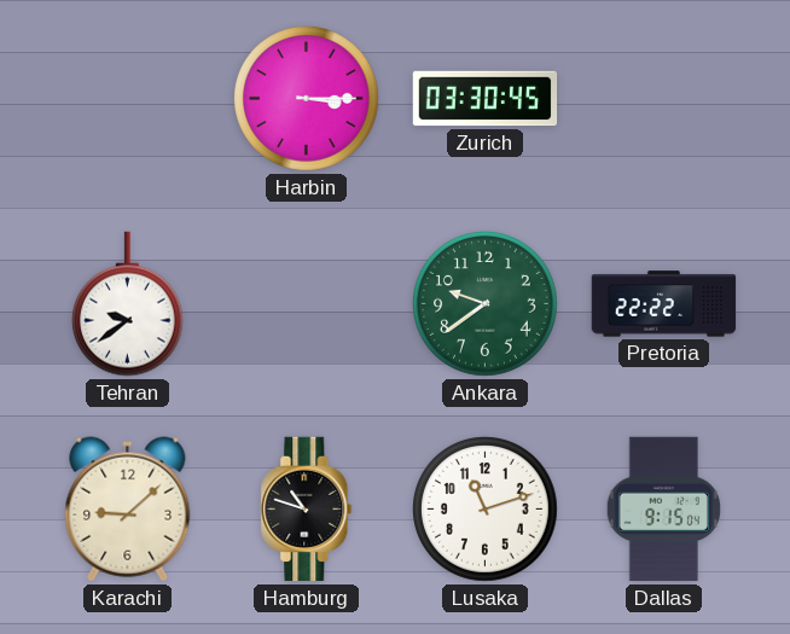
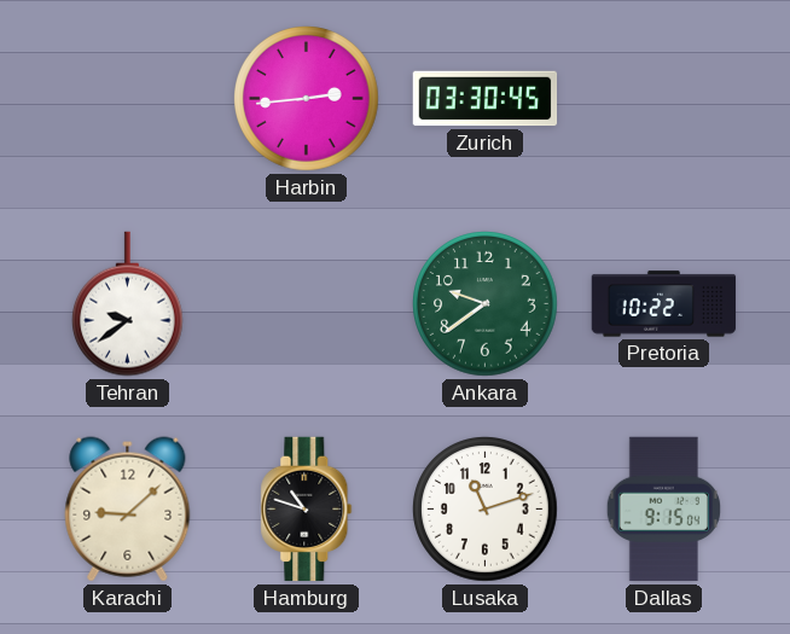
Harbin: 3:15 -> 2:44
Pretoria: 22:22 -> 10:22
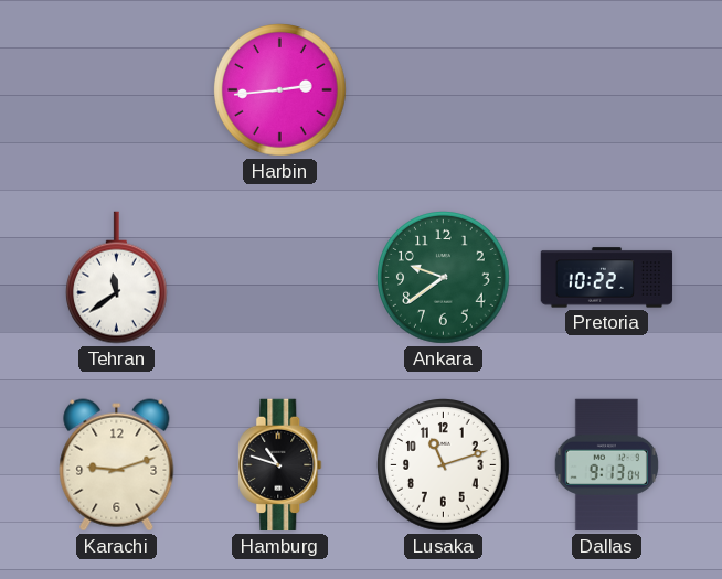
Zurich: 03:30 -> none
Tehran: 9:39 -> 11:39
Karachi: 9:08 -> 9:12
Dallas: 9:15 -> 9:13
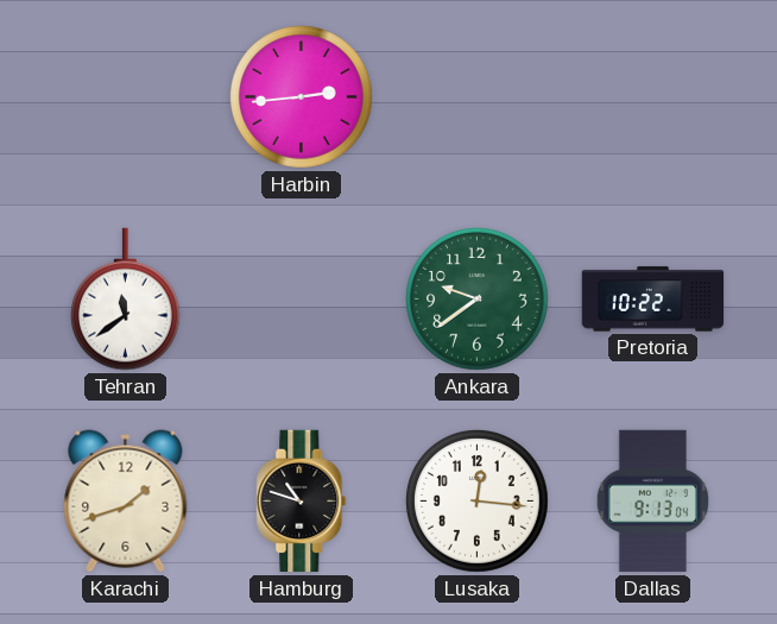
Karachi: 9:12 -> 1:42
Lusaka: 11:12 -> 12:16
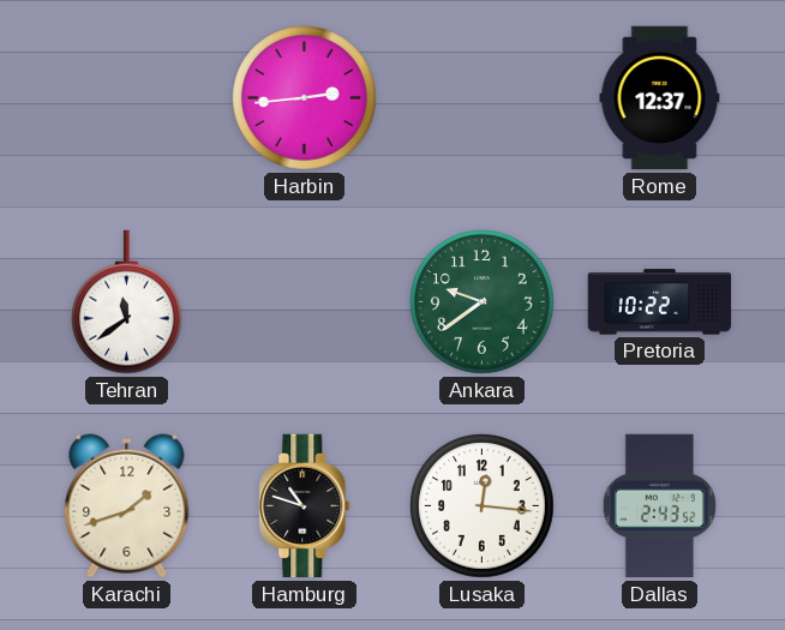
Rome: none -> 12:37
Dallas: 9:13 -> 2:43
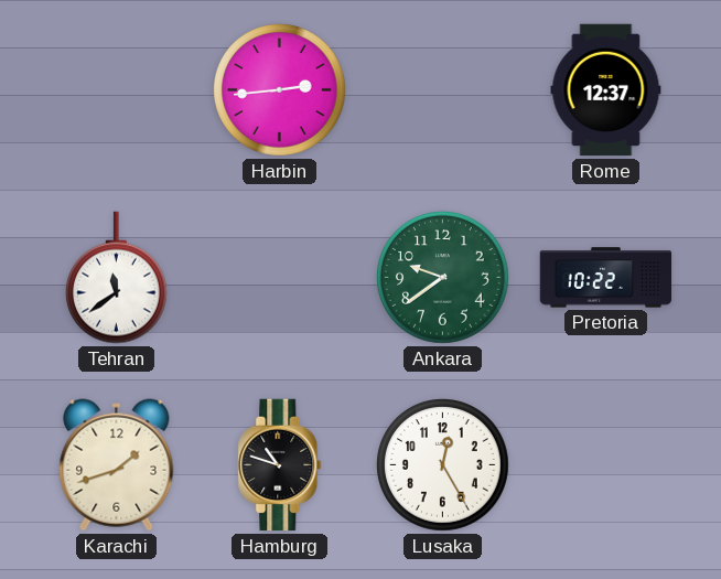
Lusaka: 12:16 -> 12:25
Dallas: 2:43 -> none
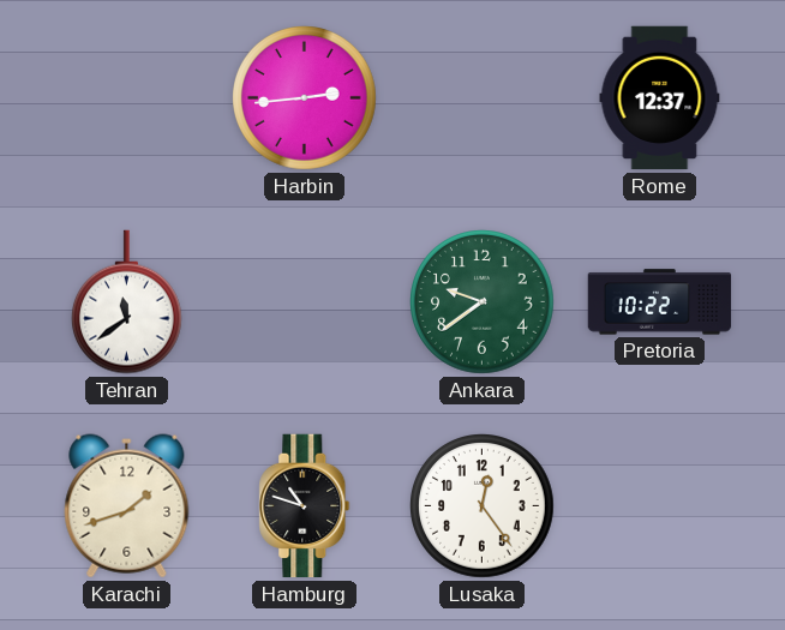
Lusaka: 12:25 -> 12:24
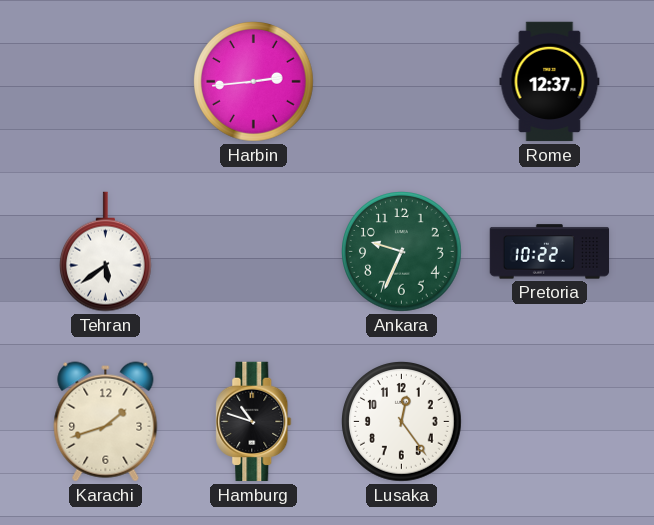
Tehran: 11:39 -> 5:39
Ankara: 9:39 -> 9:34
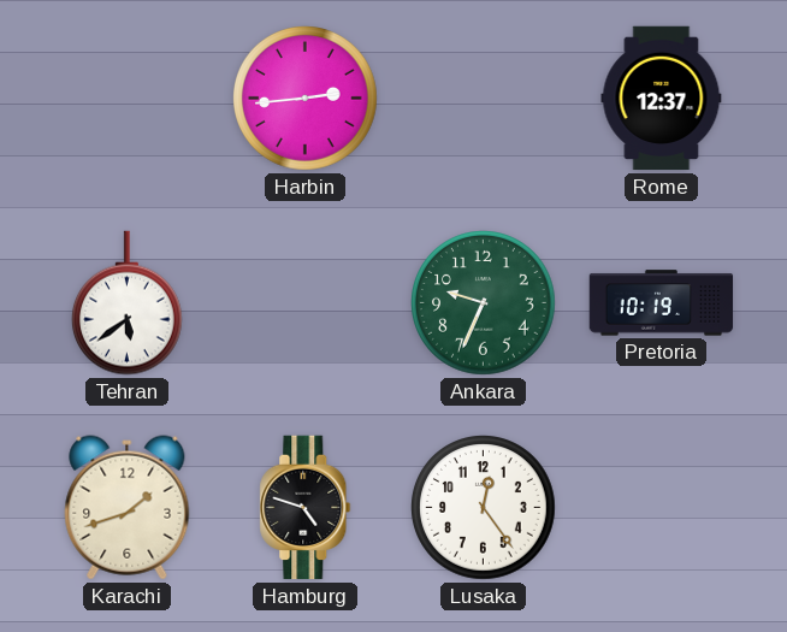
Pretoria: 10:22 -> 10:19
Hamburg: 10:48 -> 4:48
